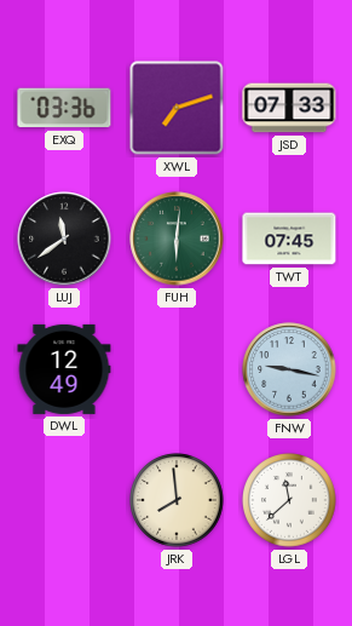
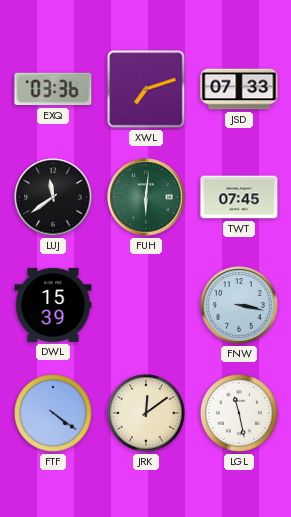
DWL: 12:49 -> 15:39
FNW: 9:17 -> 3:17
FTF: none -> 4:21
JRK: 7:59 -> 12:09
LGL: 11:38 -> 11:28
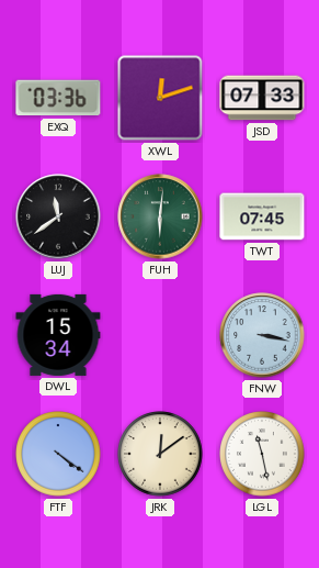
XWL: 7:12 -> 12:12
DWL: 15:39 -> 15:34
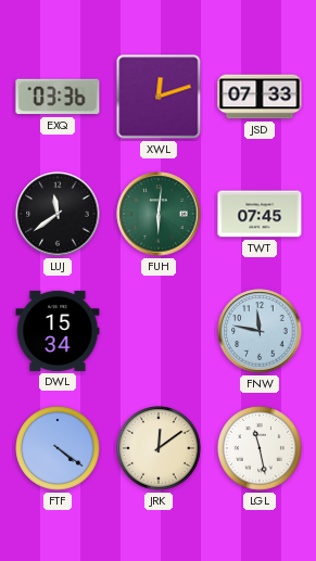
FNW: 3:17 -> 11:47
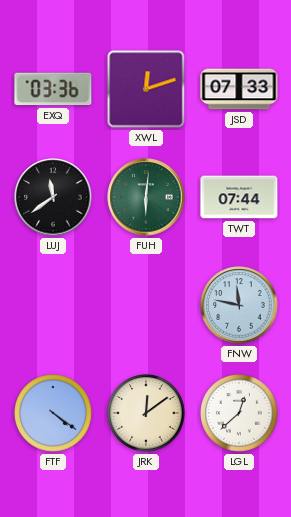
TWT: 07:45 -> 07:44
DWL: 15:34 -> none
LGL: 11:28 -> 12:38
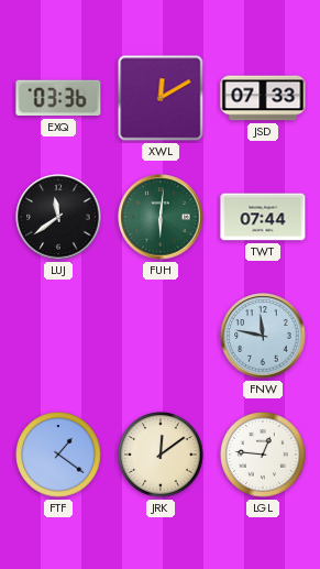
XWL: 12:12 -> 12:10
FTF: 4:21 -> 1:21
LGL: 12:38 -> 12:46
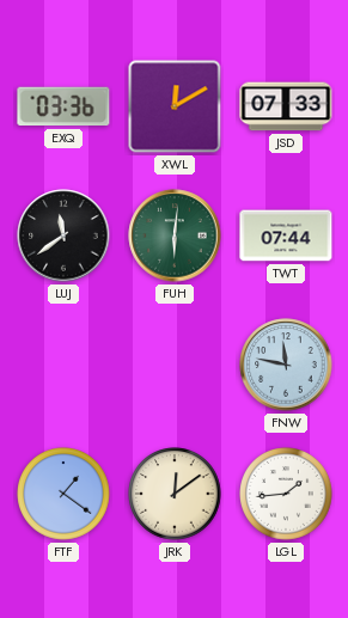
LGL: 12:46 -> 1:44
